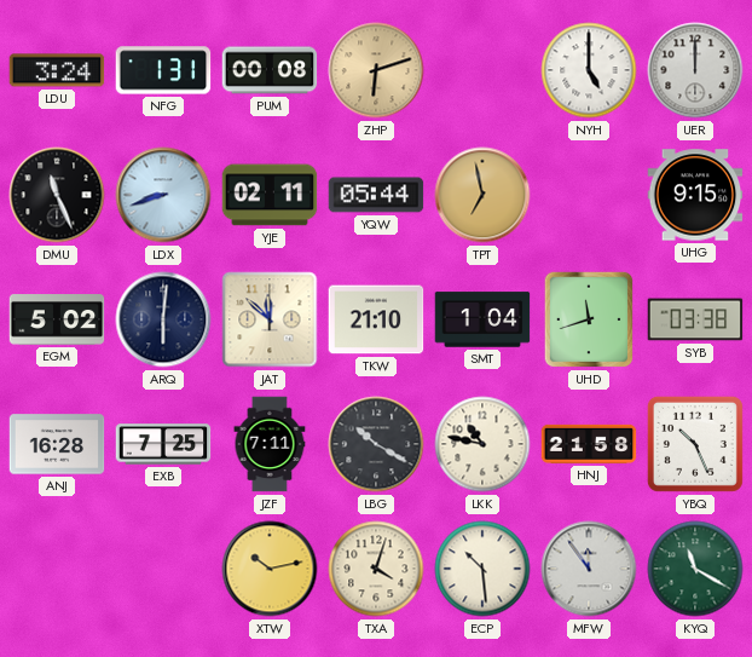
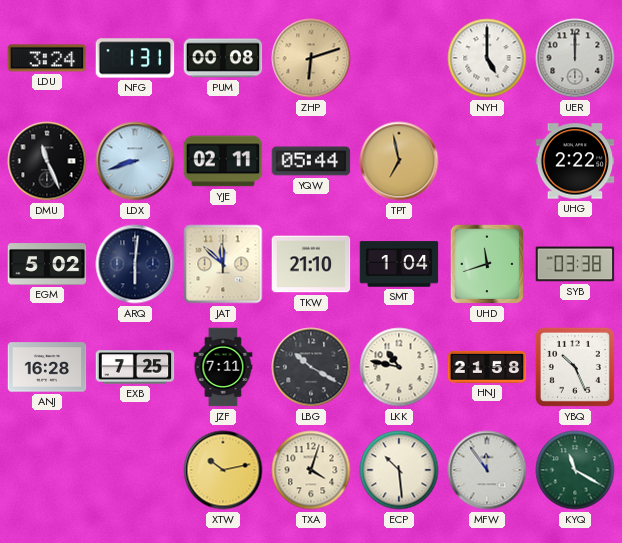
UHG: 9:15 -> 2:22
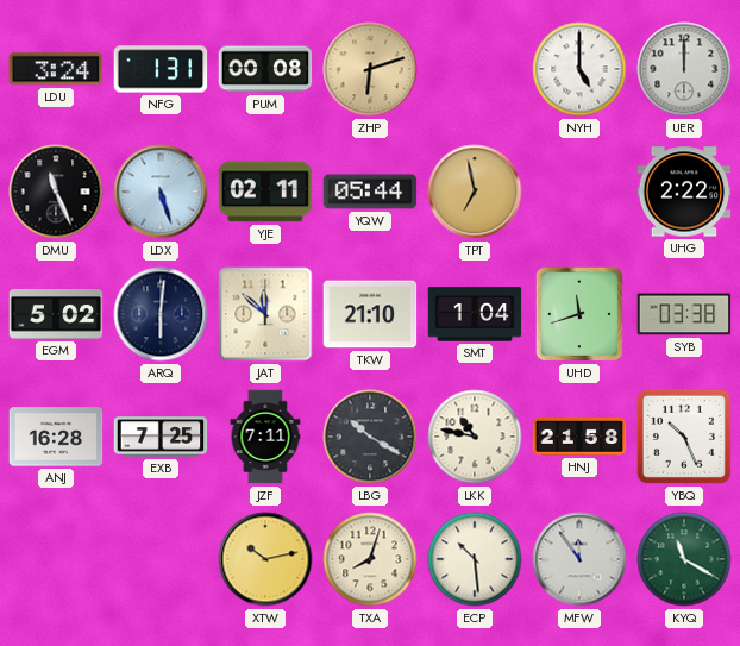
LDX: 8:42 -> 5:27
TXA: 4:03 -> 8:03
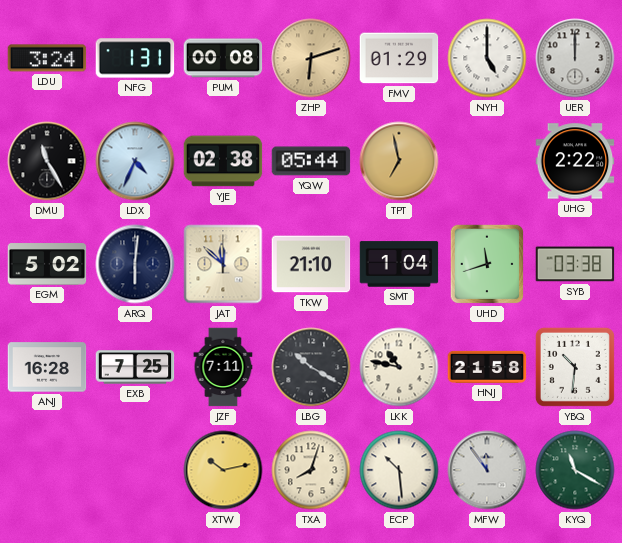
FMV: none -> 01:29
DMU: 11:26 -> 11:25
LDX: 5:27 -> 4:34
YJE: 02:11 -> 02:38
YBQ: 10:26 -> 10:31
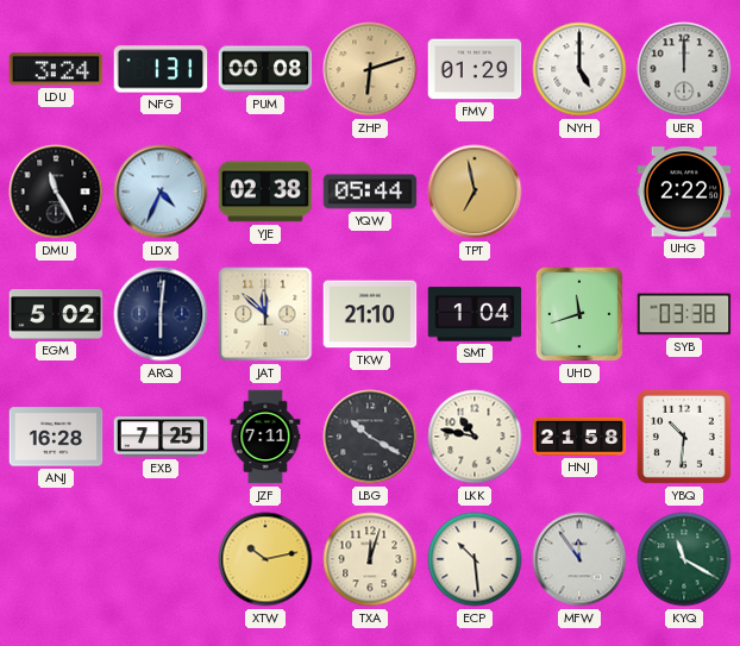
TXA: 8:03 -> 12:03
